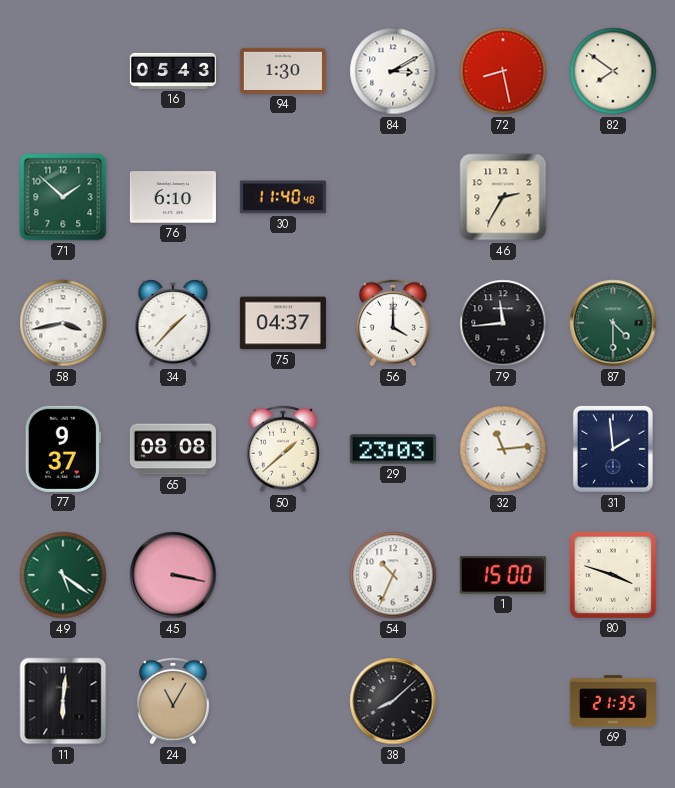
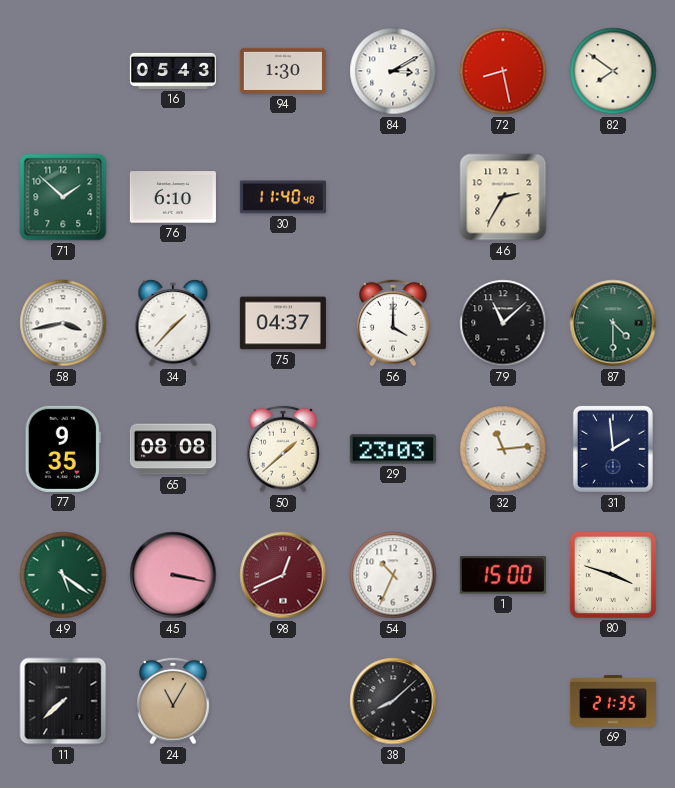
79: 11:44 -> 11:08
77: 9:37 -> 9:35
98: none -> 12:41
11: 6:01 -> 7:38
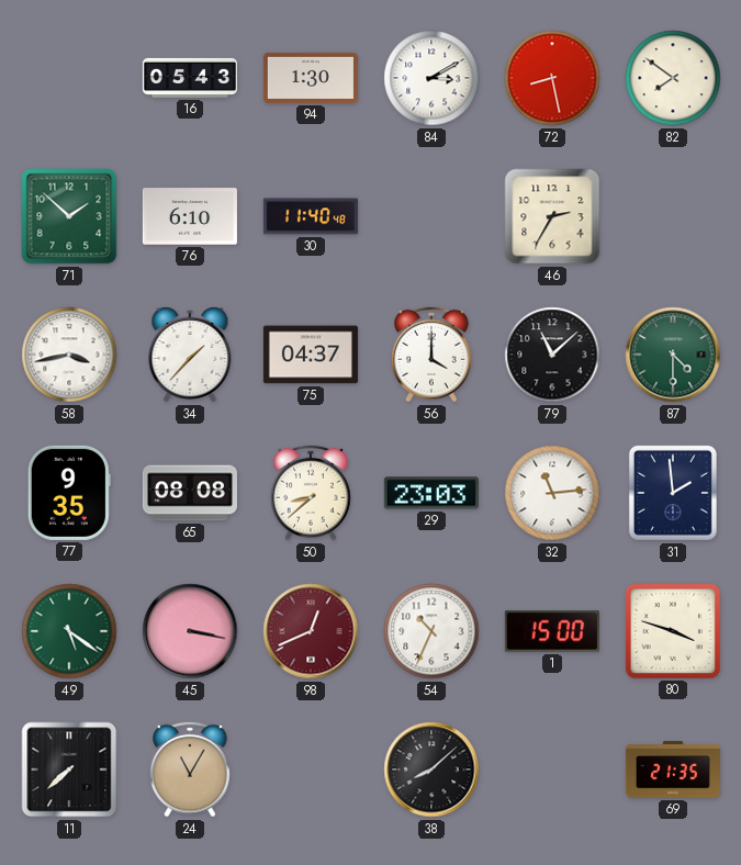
50: 1:38 -> 8:38
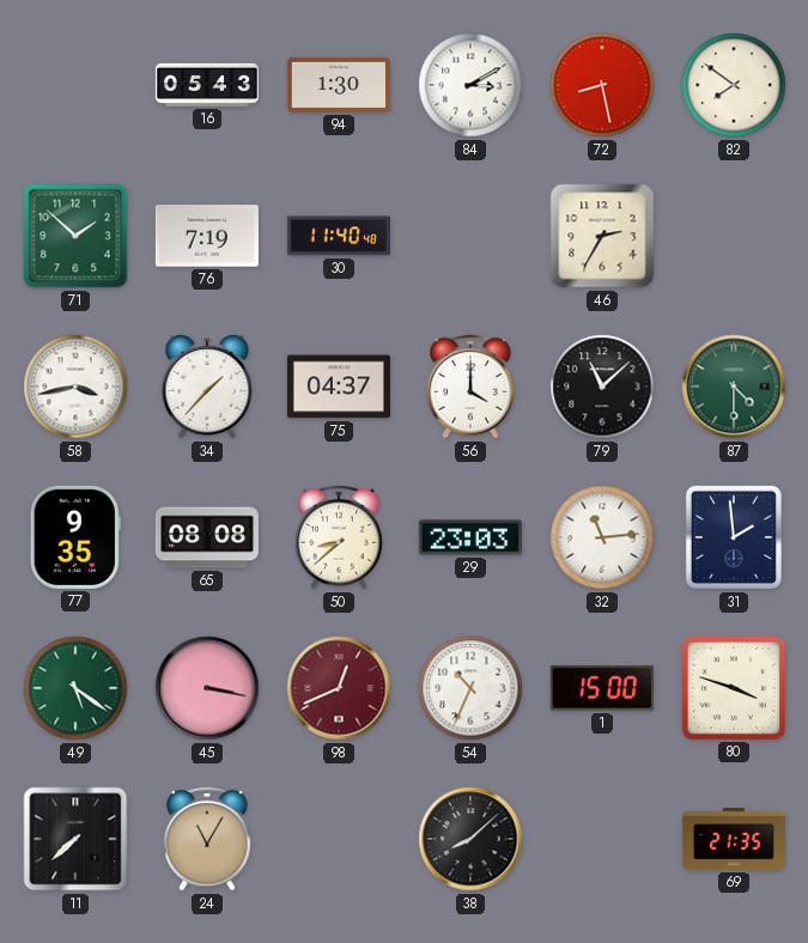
76: 6:10 -> 7:19
